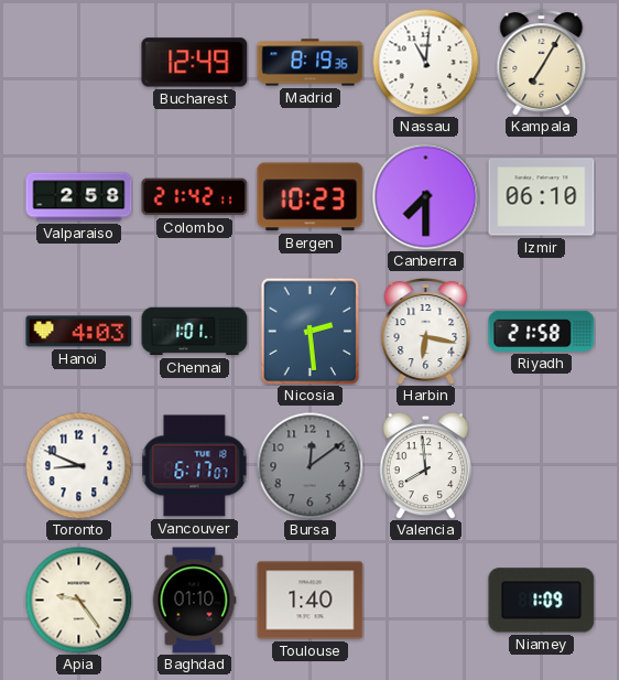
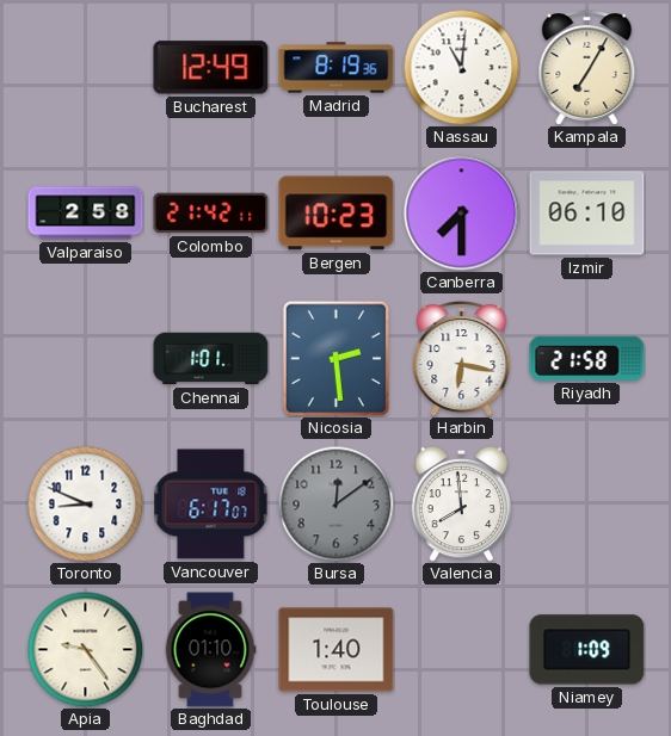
Hanoi: 4:03 -> none
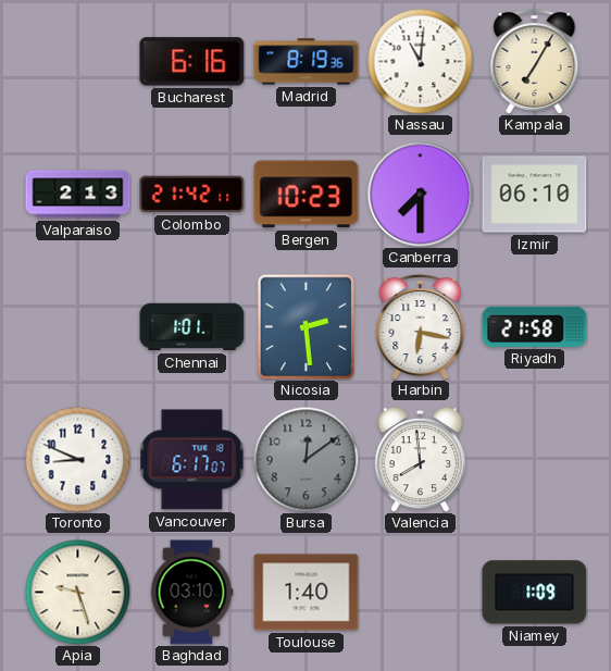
Bucharest: 12:49 -> 6:16
Valparaiso: 2:58 -> 2:13
Apia: 9:24 -> 9:27
Baghdad: 01:10 -> 03:10
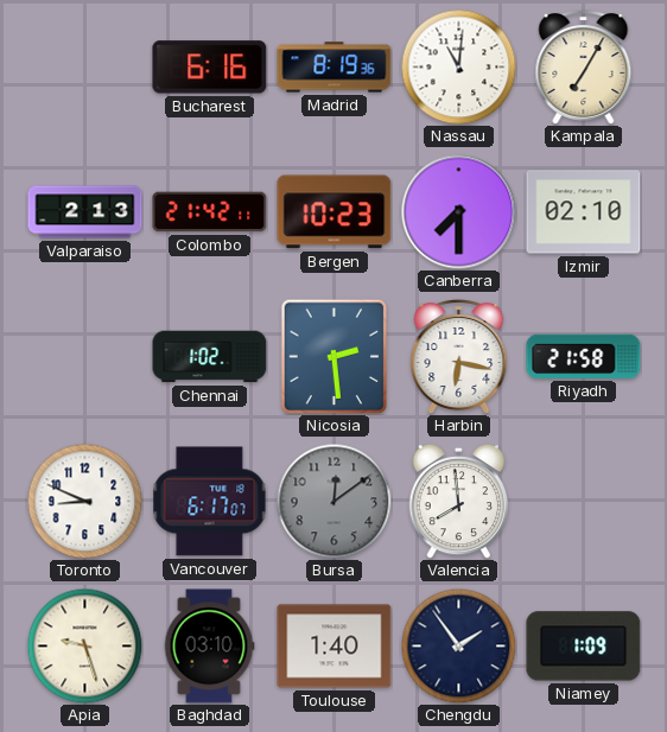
Izmir: 06:10 -> 02:10
Chennai: 1:01 -> 1:02
Chengdu: none -> 1:54
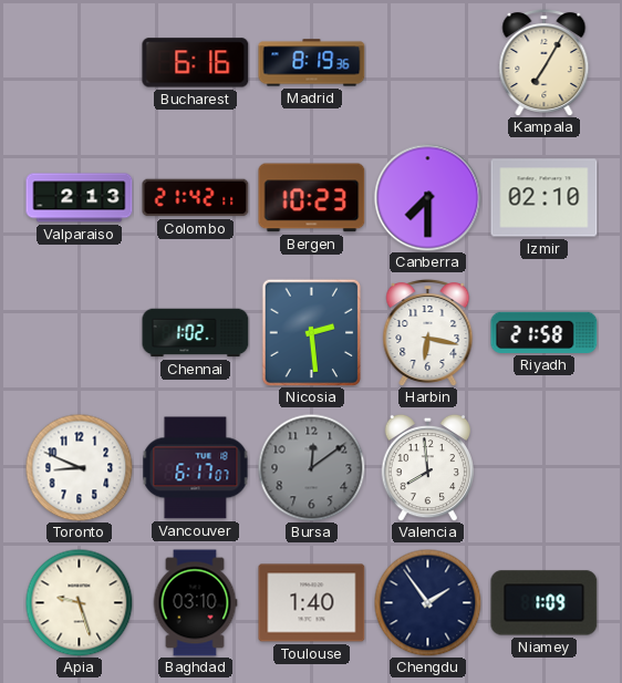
Nassau: 11:01 -> none
